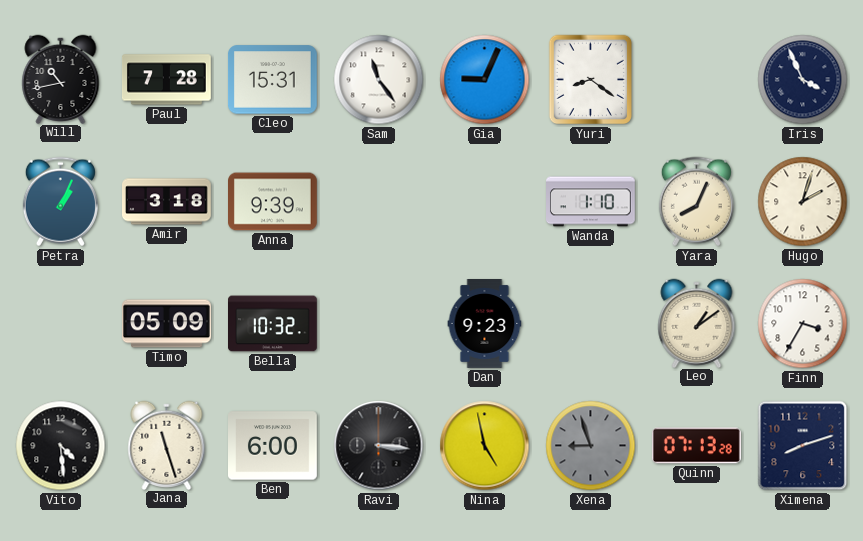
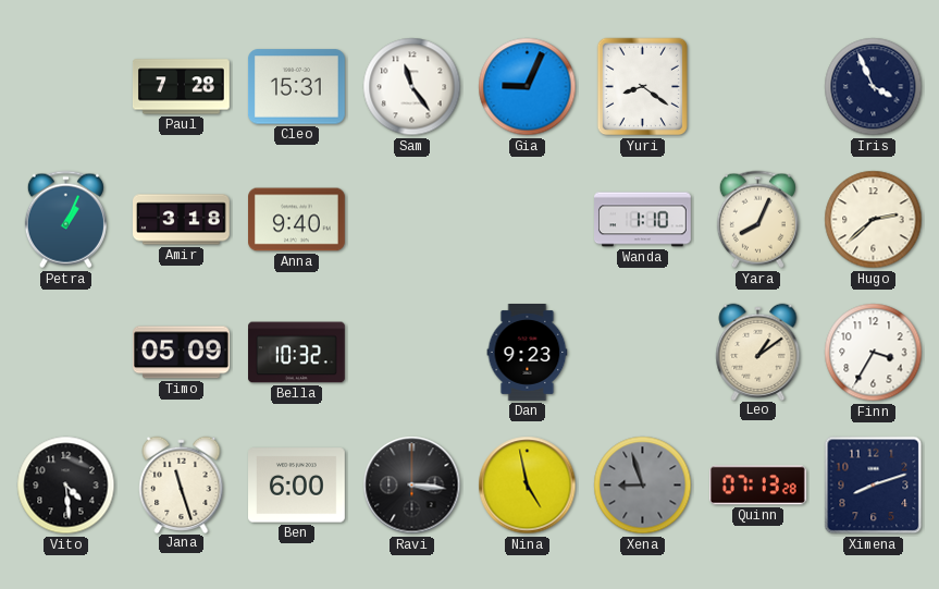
Will: 10:43 -> none
Anna: 9:39 -> 9:40
Hugo: 2:03 -> 2:38
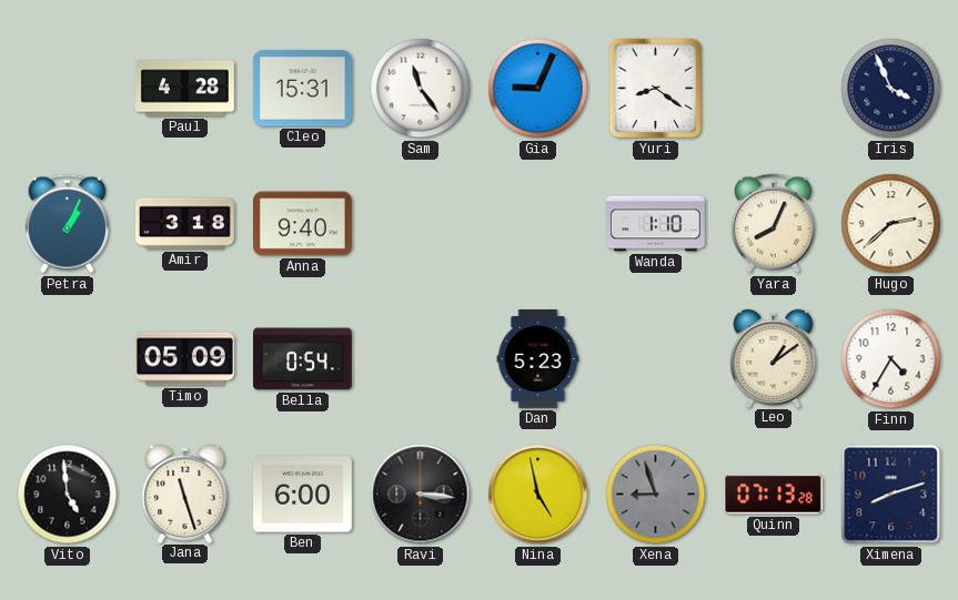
Paul: 7:28 -> 4:28
Bella: 10:32 -> 0:54
Dan: 9:23 -> 5:23
Finn: 3:35 -> 4:35
Vito: 4:29 -> 4:59
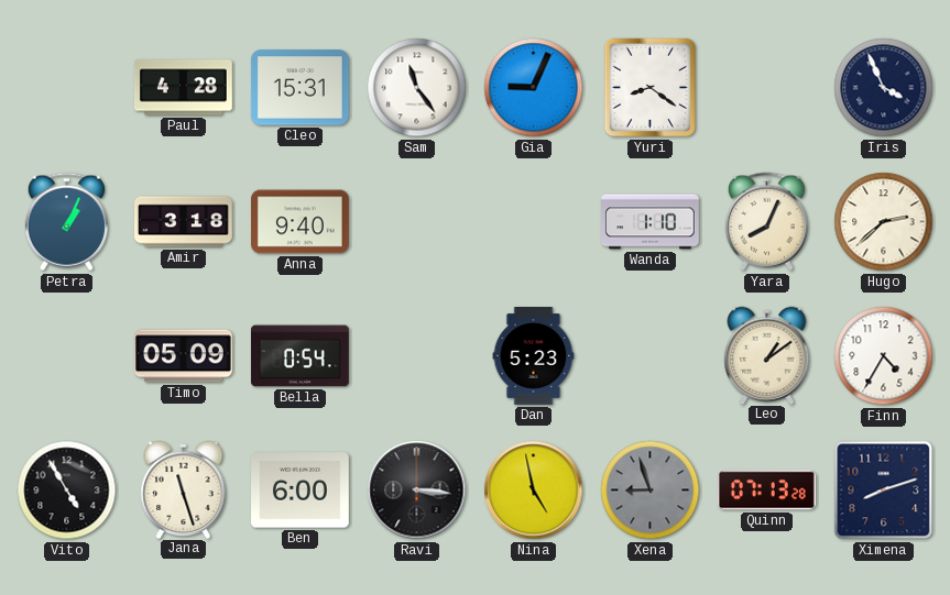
Vito: 4:59 -> 4:55
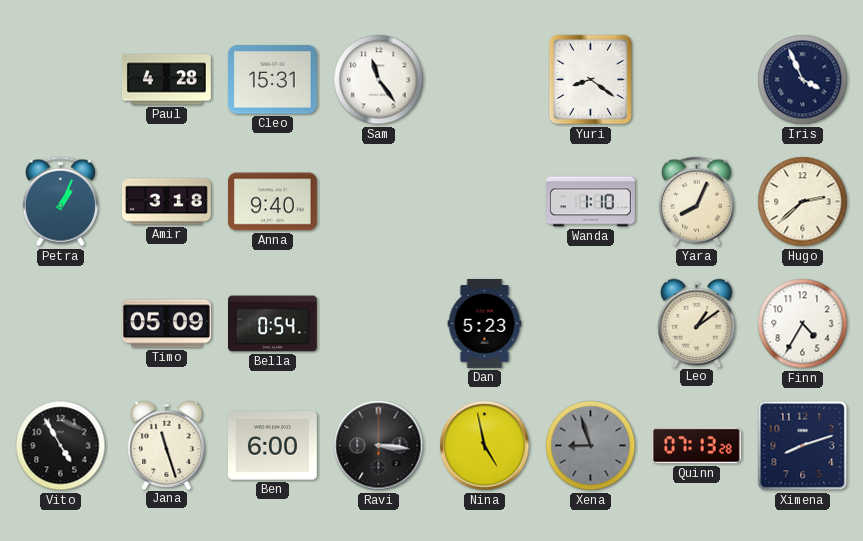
Gia: 9:04 -> none
